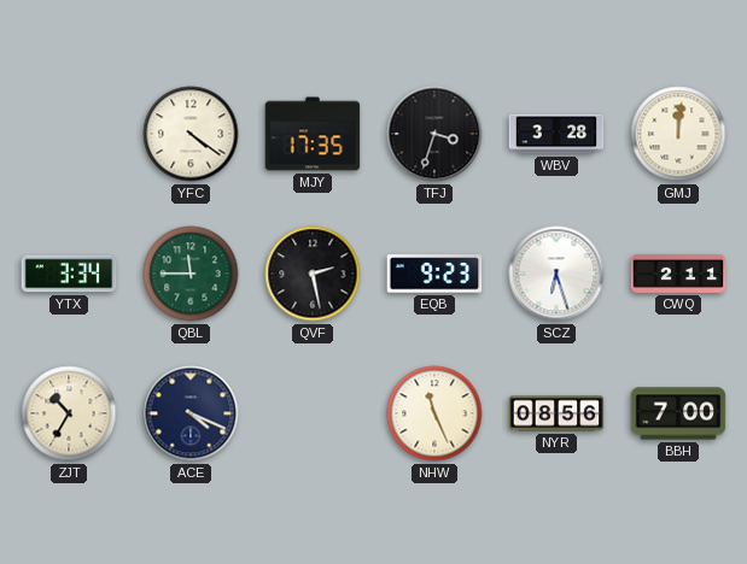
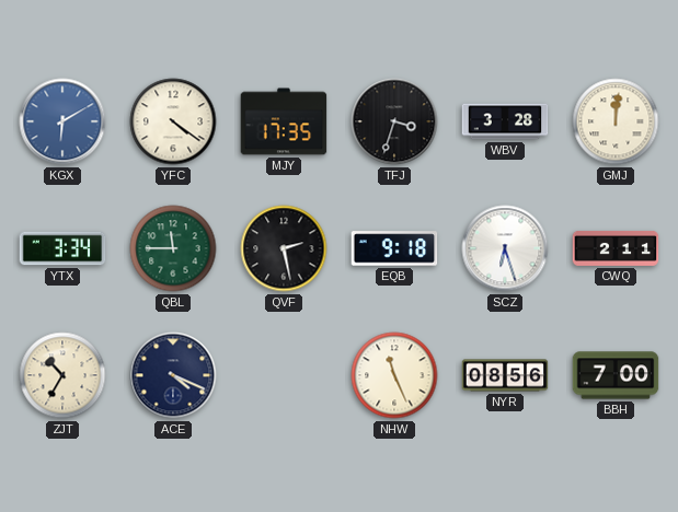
KGX: none -> 6:10
EQB: 9:23 -> 9:18
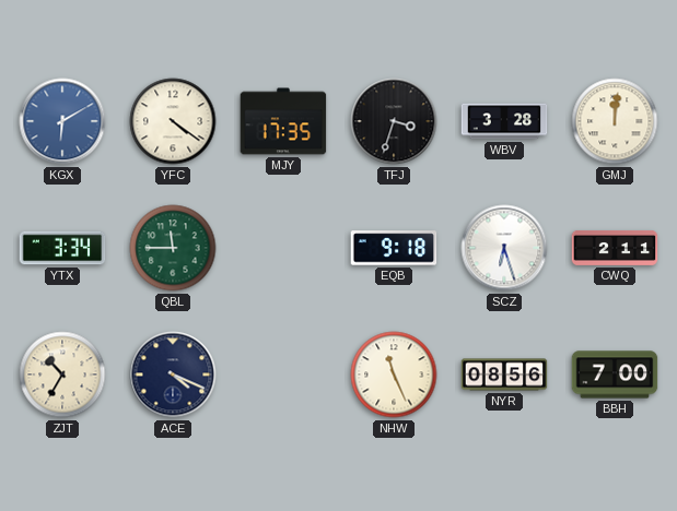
QVF: 2:28 -> none
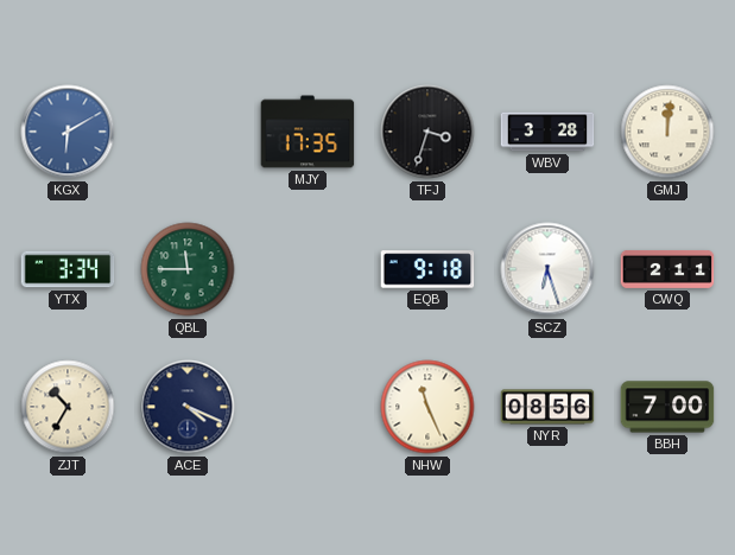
YFC: 4:21 -> none
